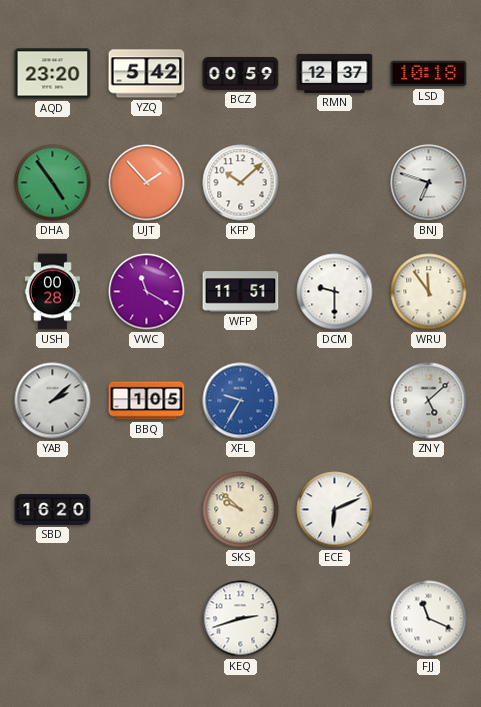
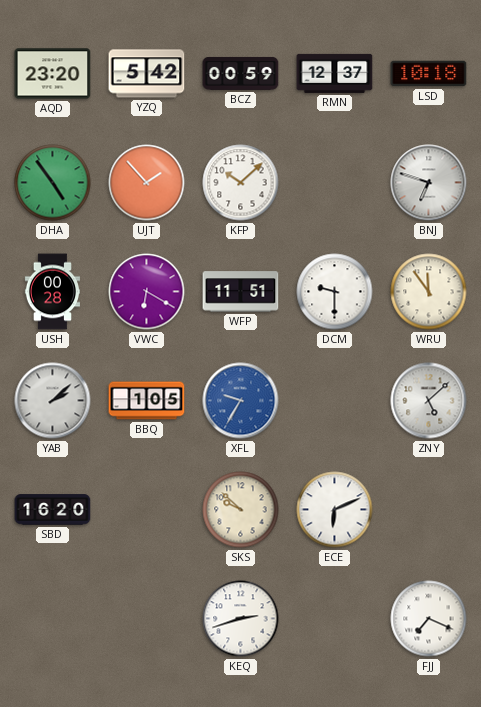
VWC: 11:20 -> 6:20
FJJ: 11:19 -> 7:19
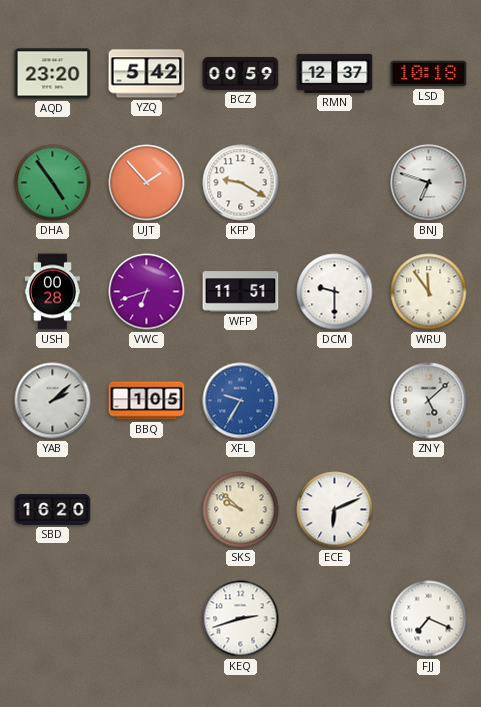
KFP: 10:08 -> 9:20
VWC: 6:20 -> 6:42
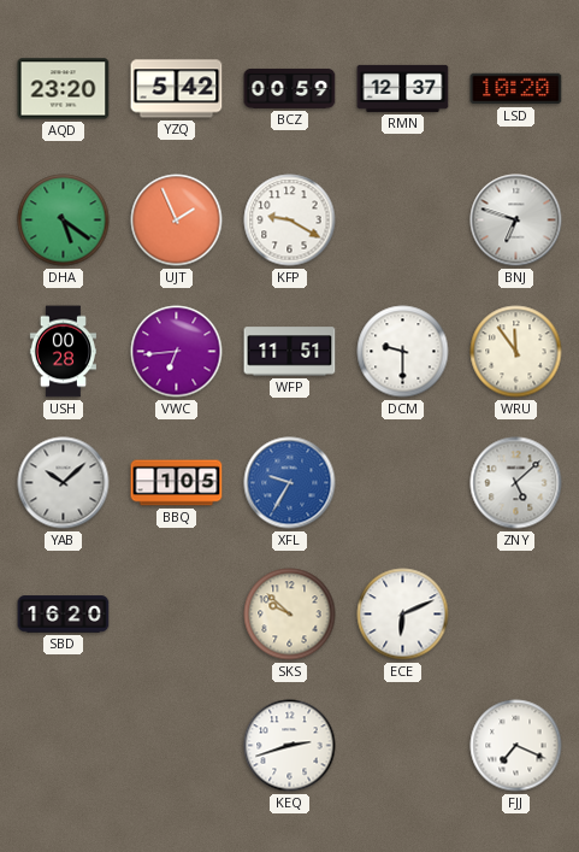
LSD: 10:18 -> 10:20
DHA: 4:54 -> 5:21
UJT: 1:53 -> 1:56
VWC: 6:42 -> 6:44
YAB: 2:08 -> 10:08
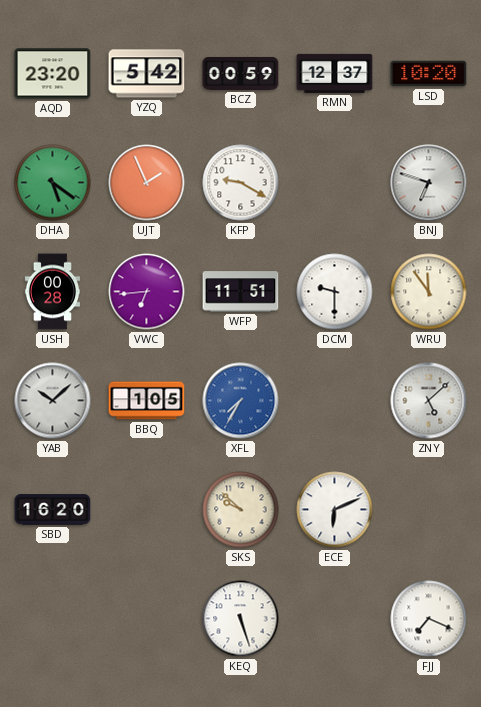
XFL: 9:35 -> 7:35
KEQ: 2:42 -> 5:27
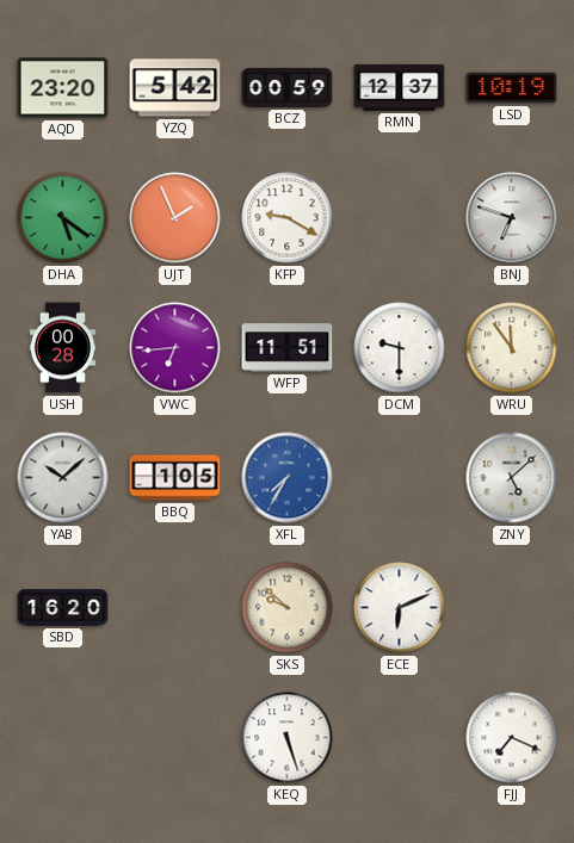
LSD: 10:20 -> 10:19
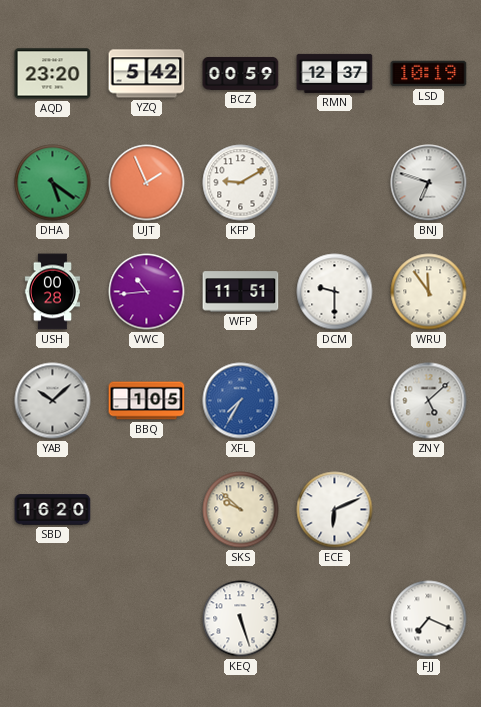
KFP: 9:20 -> 9:10
VWC: 6:44 -> 10:44
